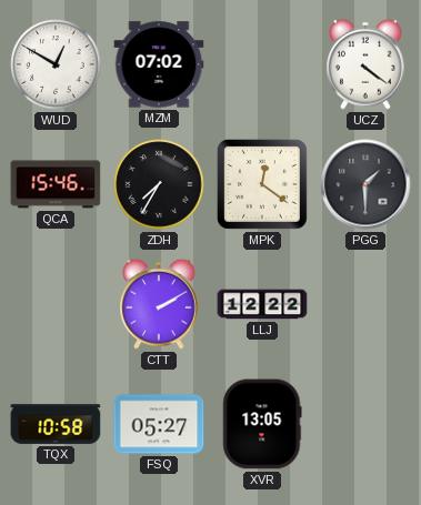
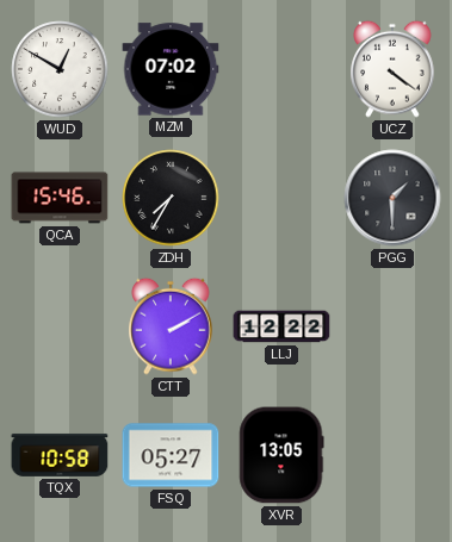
MPK: 12:21 -> none
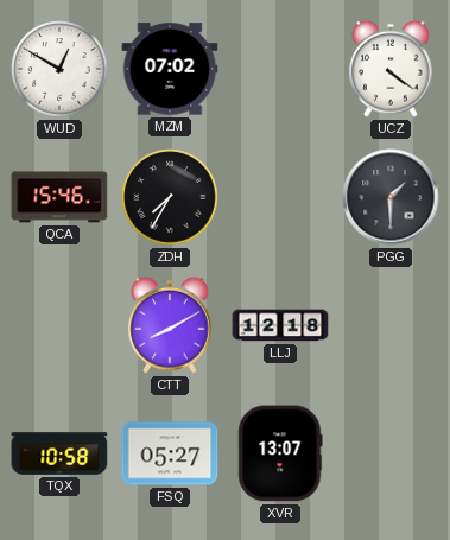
CTT: 2:10 -> 8:10
LLJ: 12:22 -> 12:18
XVR: 13:05 -> 13:07
